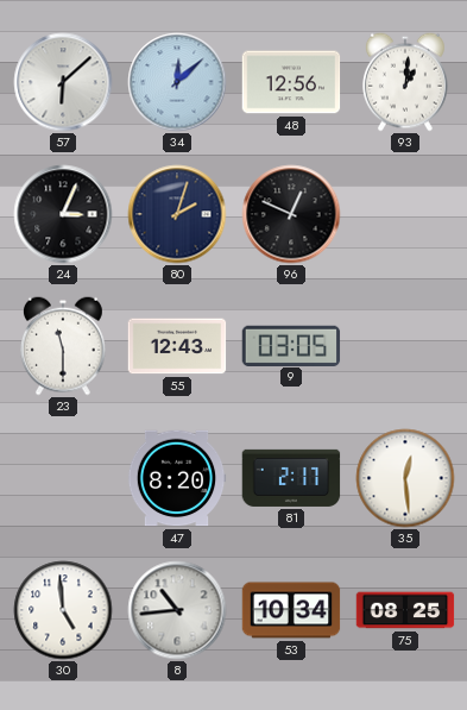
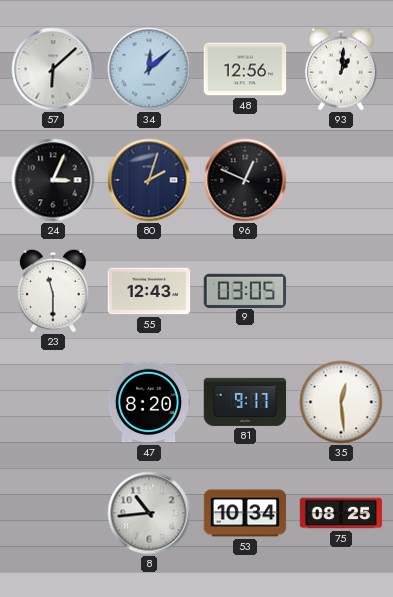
81: 2:17 -> 9:17
30: 4:59 -> none
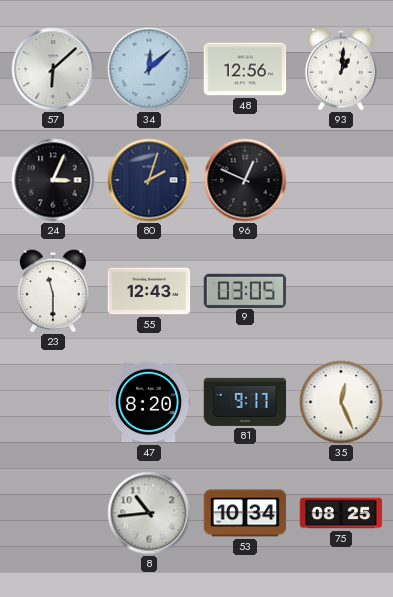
35: 12:29 -> 12:26
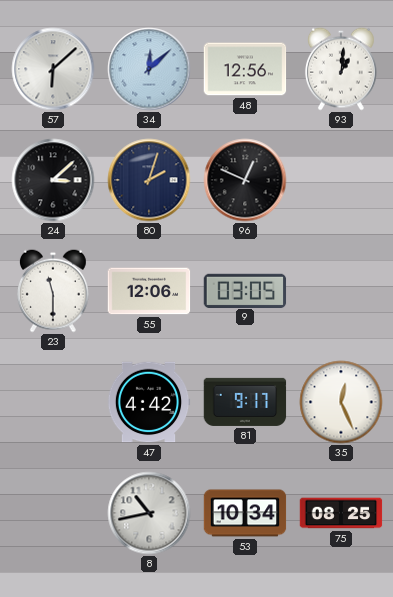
24: 3:04 -> 3:08
55: 12:43 -> 12:06
47: 8:20 -> 4:42
8: 10:44 -> 10:43
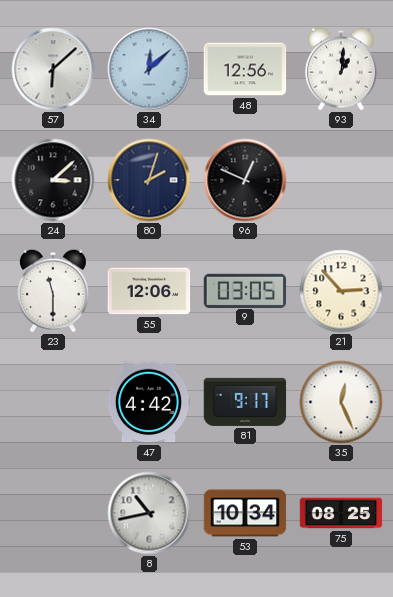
21: none -> 2:53
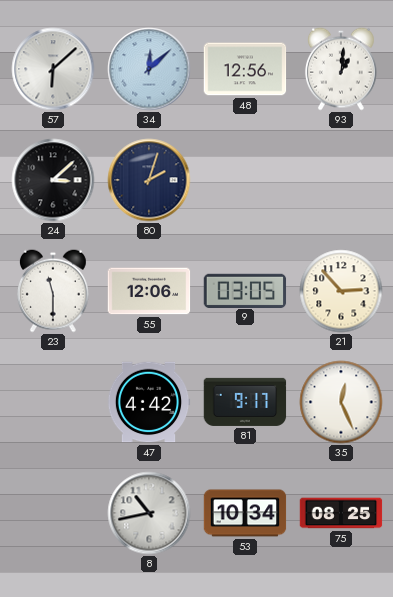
96: 12:49 -> none
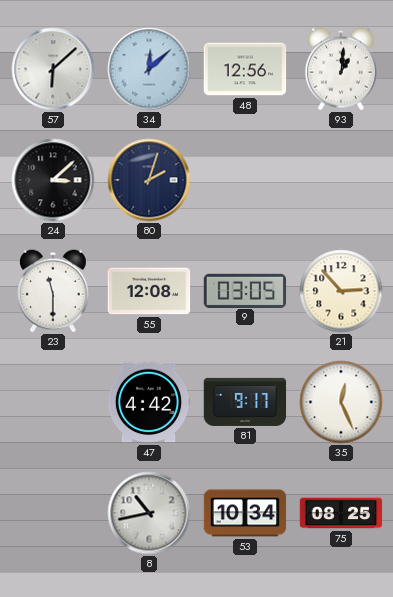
55: 12:06 -> 12:08
